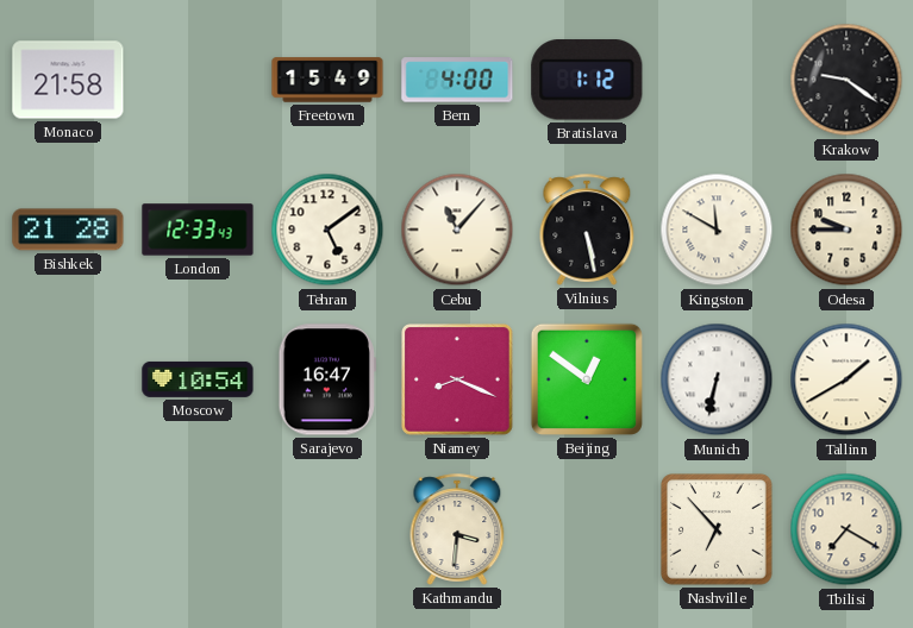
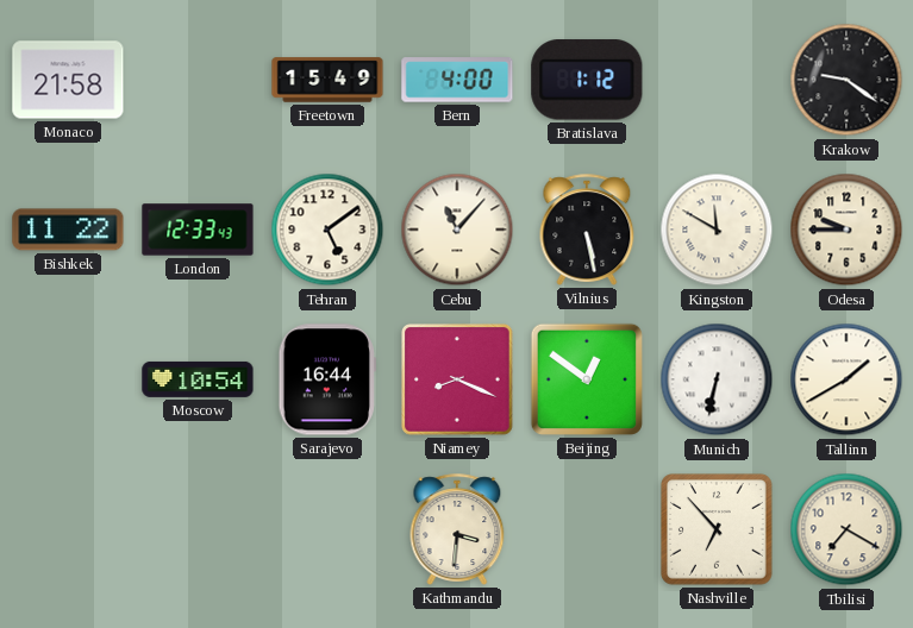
Bishkek: 21:28 -> 11:22
Sarajevo: 16:47 -> 16:44
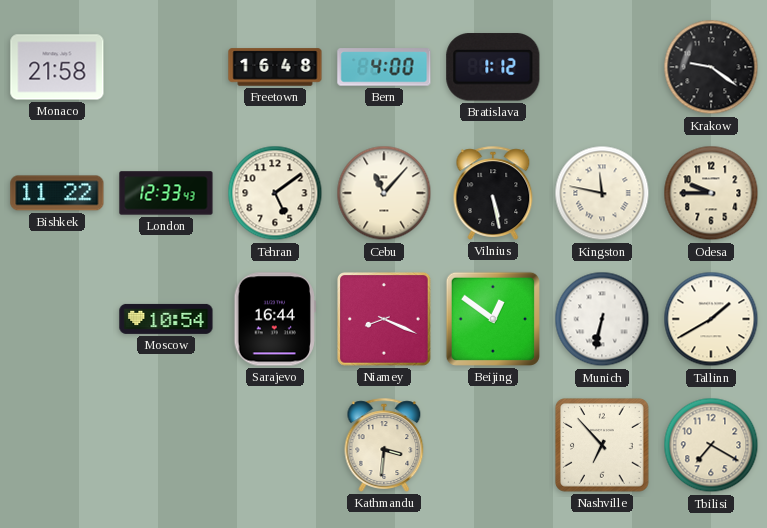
Freetown: 15:49 -> 16:48
Kingston: 11:50 -> 11:47
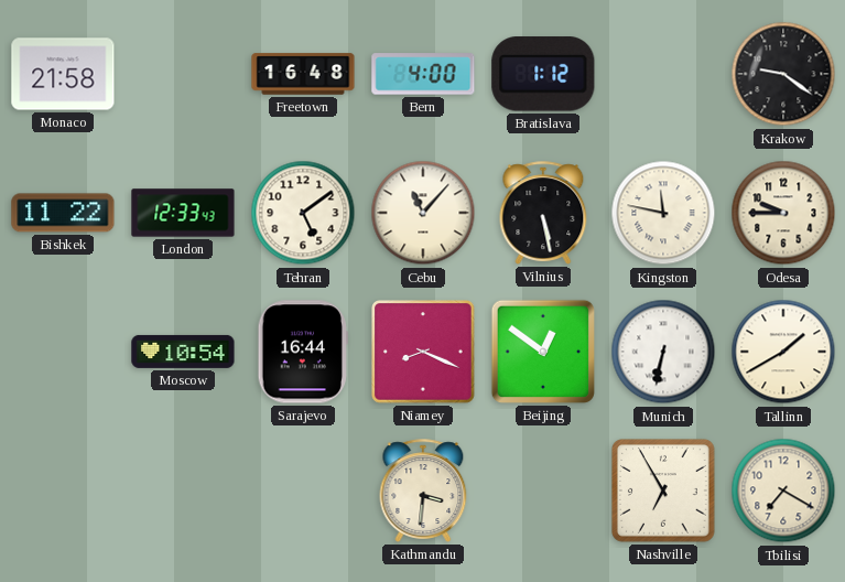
Nashville: 6:53 -> 6:55
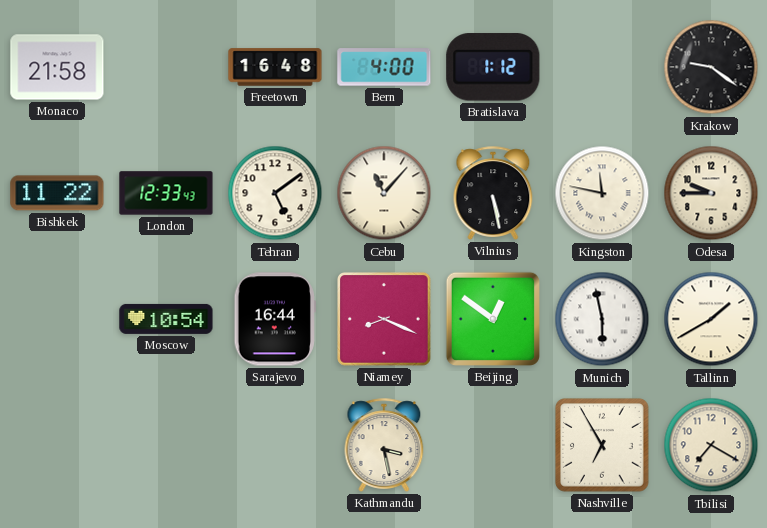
Munich: 6:32 -> 5:58
Kathmandu: 3:31 -> 3:28
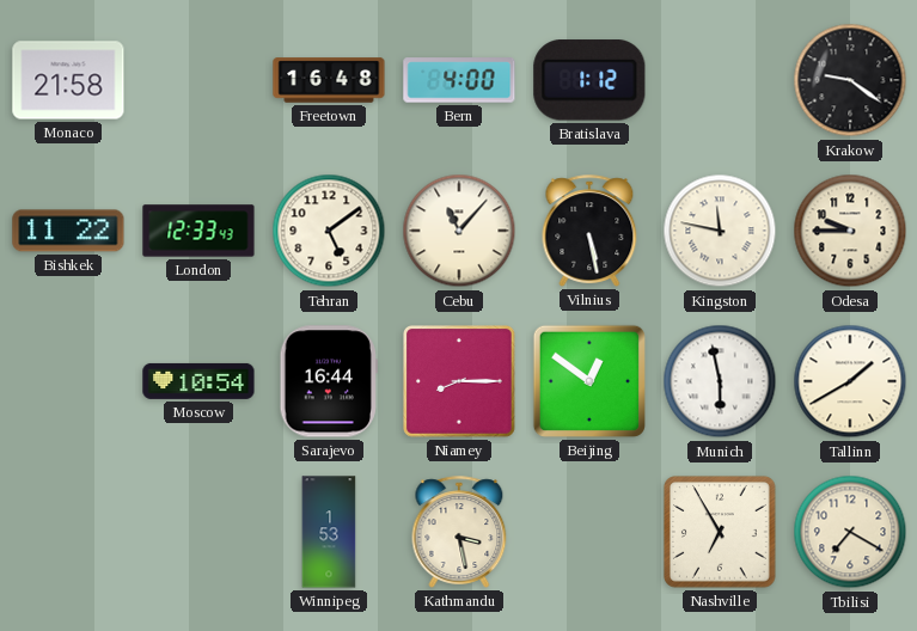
Niamey: 8:19 -> 8:15
Winnipeg: none -> 1:53
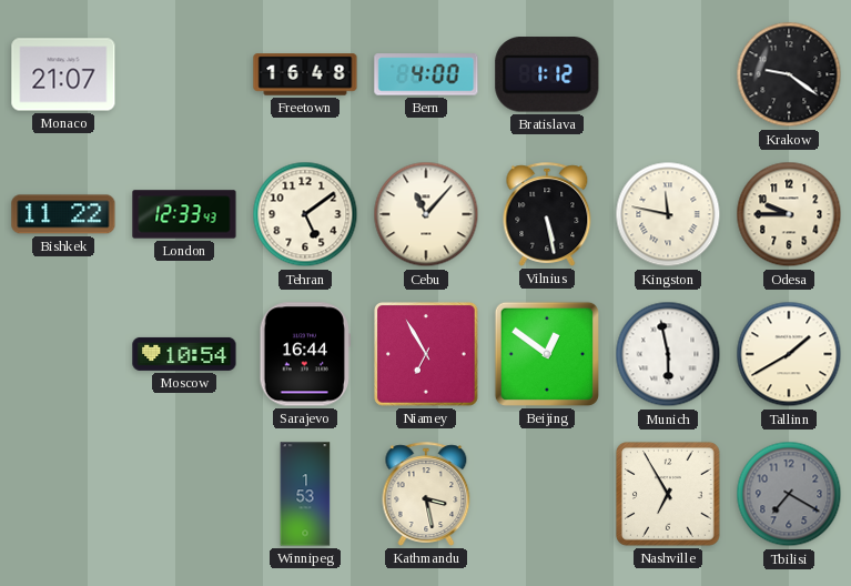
Monaco: 21:58 -> 21:07
Niamey: 8:15 -> 6:55
Tbilisi dial: cream -> grey
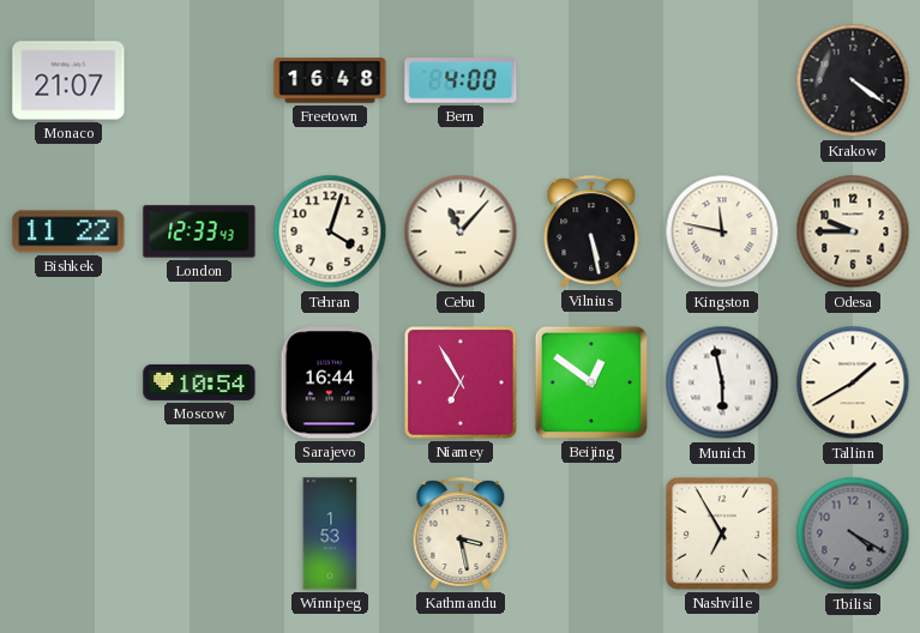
Bratislava: 1:12 -> none
Krakow: 9:21 -> 4:21
Tehran: 5:09 -> 4:03
Tbilisi: 7:20 -> 4:20
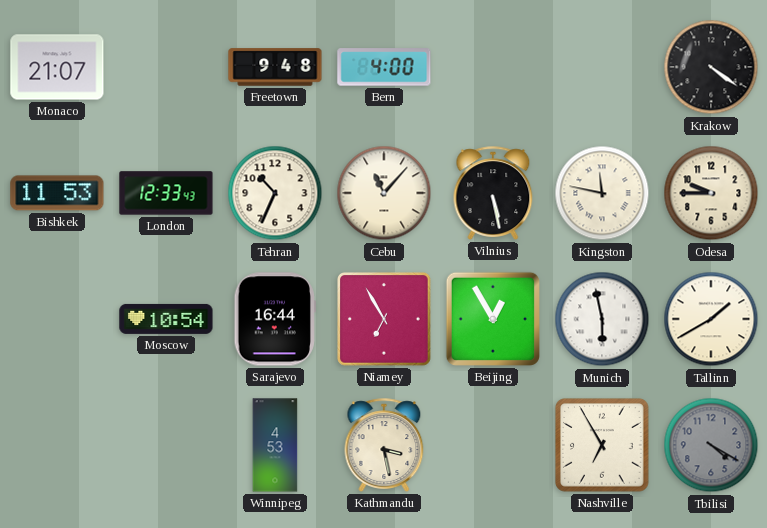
Freetown: 16:48 -> 9:48
Bishkek: 11:22 -> 11:53
Tehran: 4:03 -> 10:34
Beijing: 12:51 -> 12:55
Winnipeg: 1:53 -> 4:53
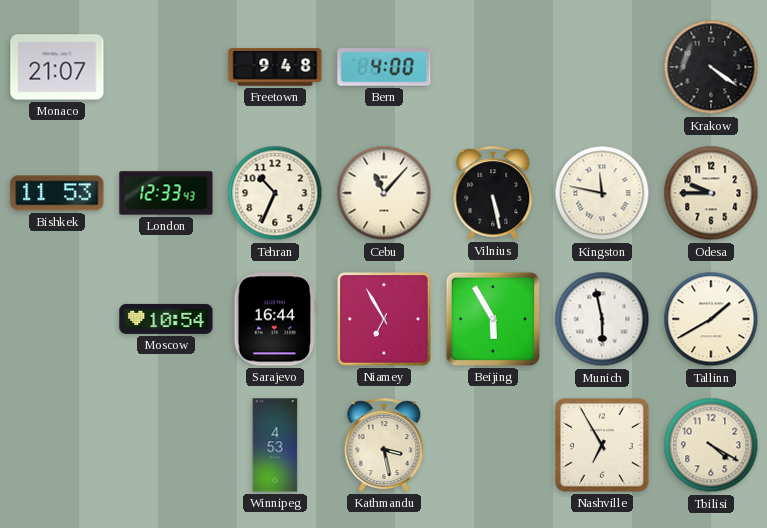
Beijing: 12:55 -> 5:55
Tbilisi dial: grey -> cream
